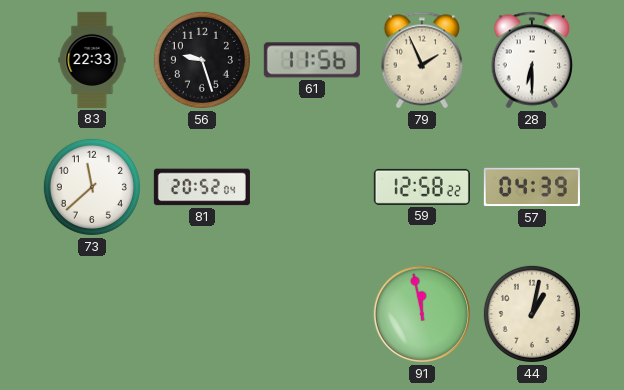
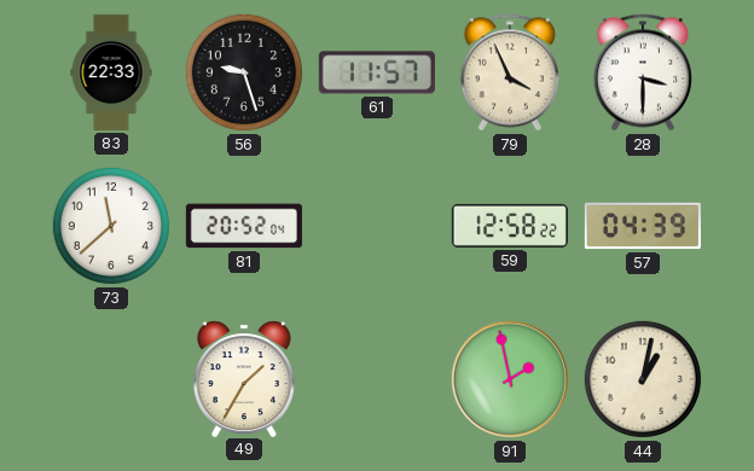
61: 11:56 -> 11:57
79: 1:56 -> 3:56
28: 6:30 -> 3:30
49: none -> 1:35
91: 11:58 -> 1:58
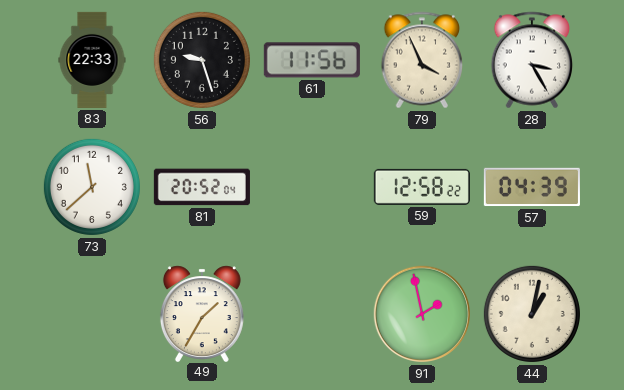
61: 11:57 -> 11:56
28: 3:30 -> 3:25
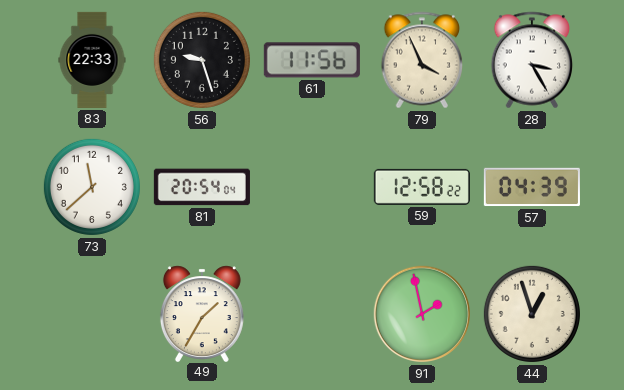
81: 20:52 -> 20:54
44: 1:02 -> 12:57
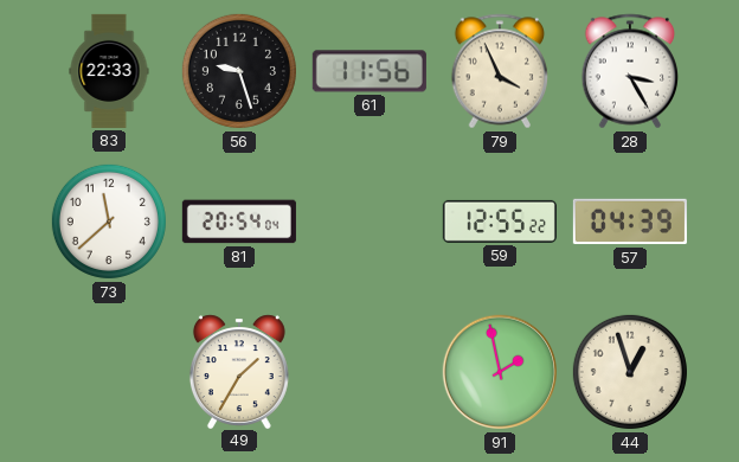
59: 12:58 -> 12:55
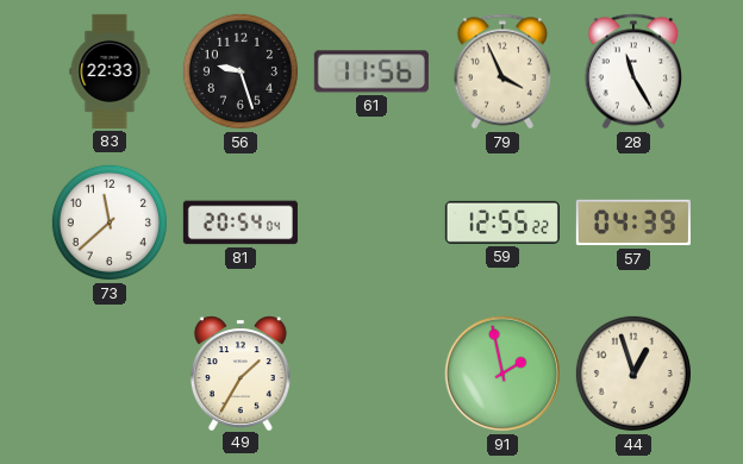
28: 3:25 -> 11:25
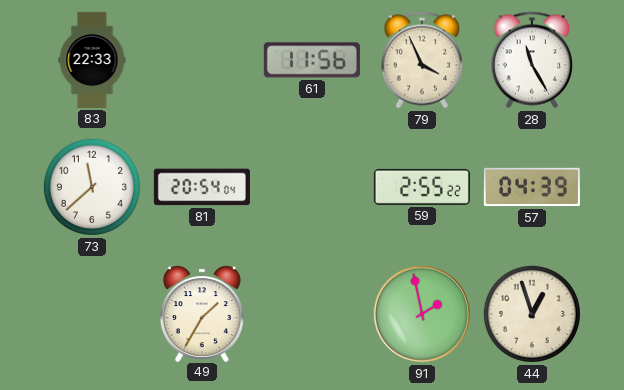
56: 9:27 -> none
59: 12:55 -> 2:55
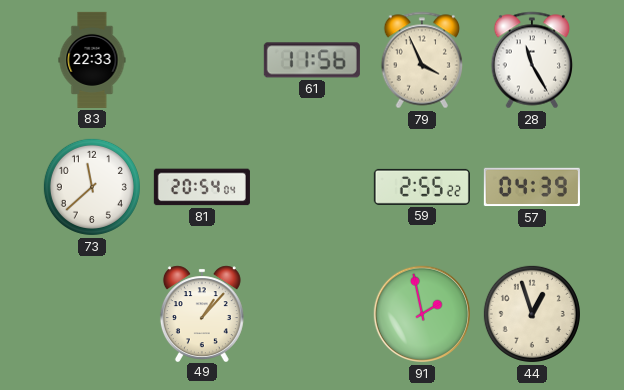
49: 1:35 -> 1:07
